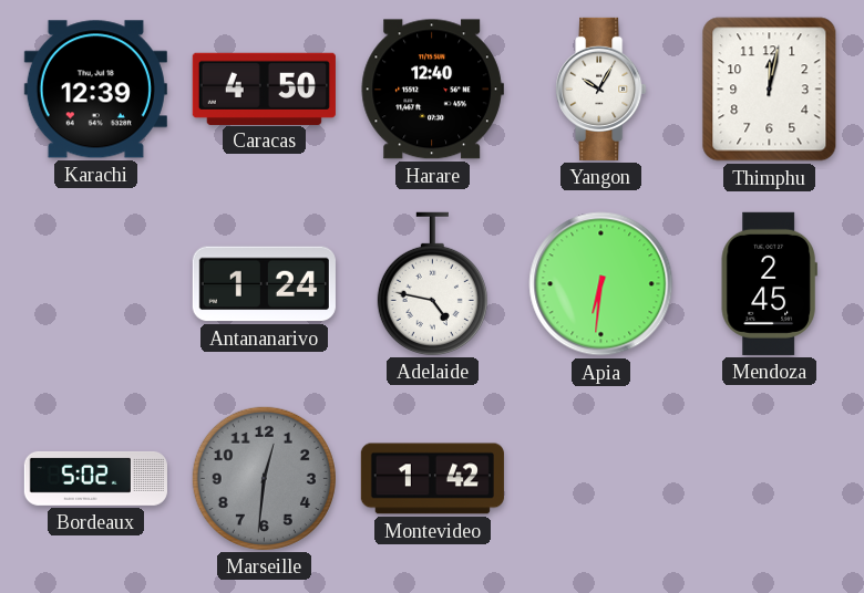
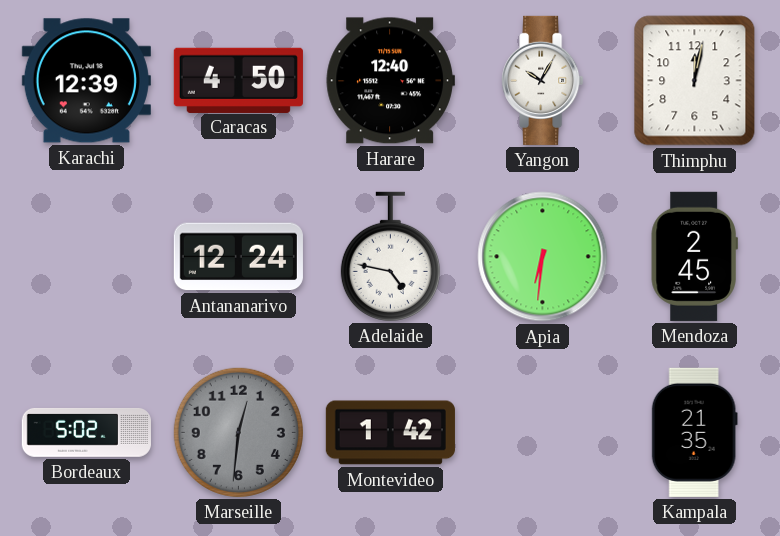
Antananarivo: 1:24 -> 12:24
Kampala: none -> 21:35
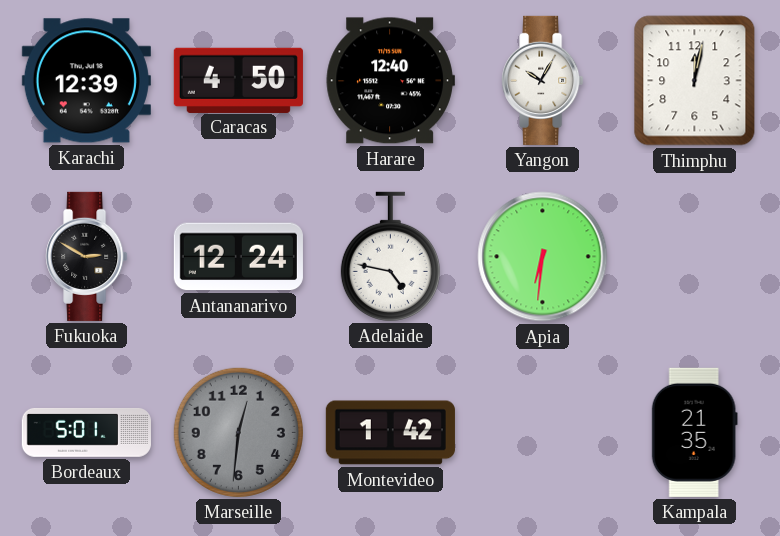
Fukuoka: none -> 2:50
Mendoza: 2:45 -> none
Bordeaux: 5:02 -> 5:01
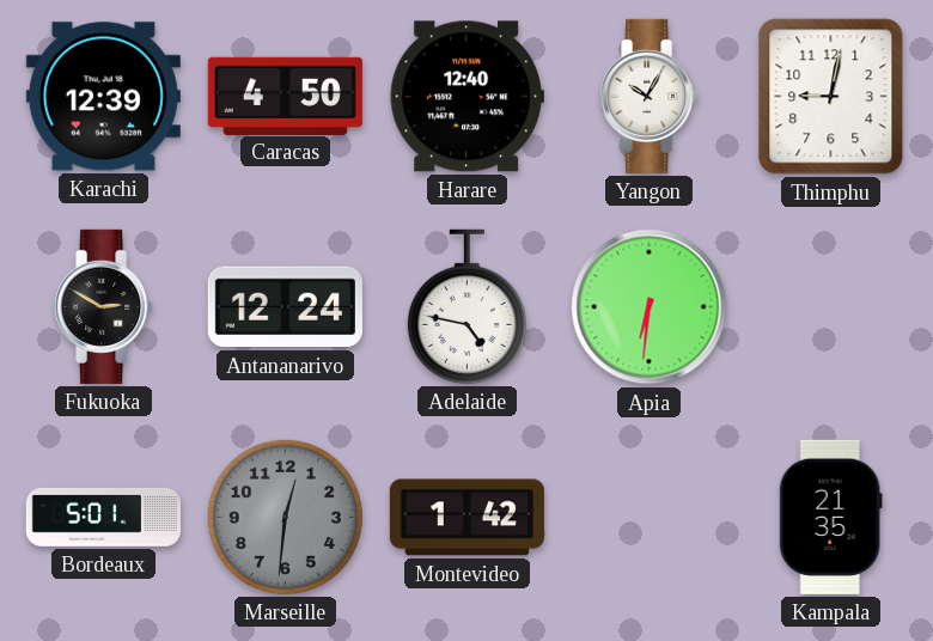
Thimphu: 12:02 -> 9:02
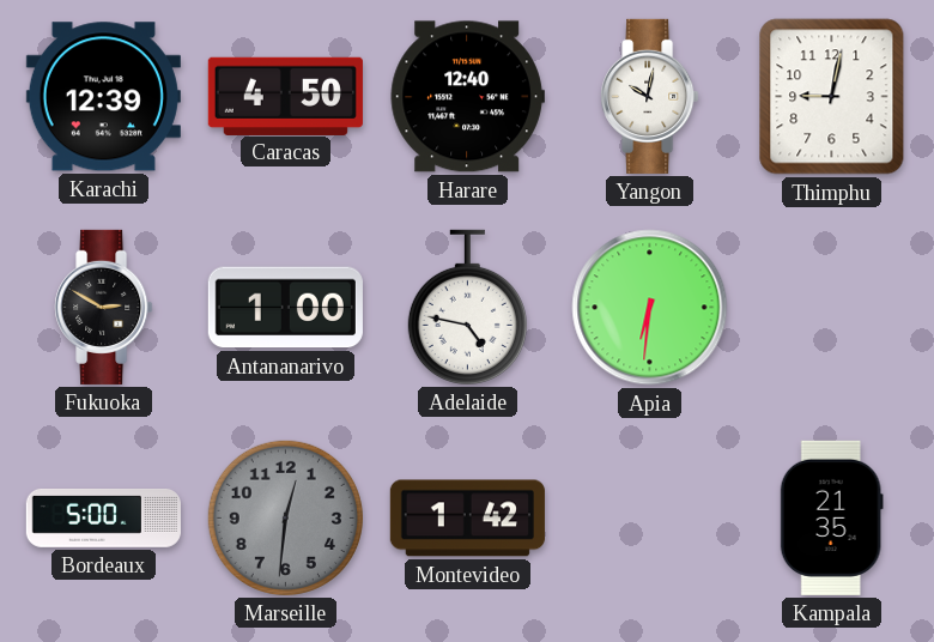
Yangon: 10:05 -> 10:02
Antananarivo: 12:24 -> 1:00
Bordeaux: 5:01 -> 5:00
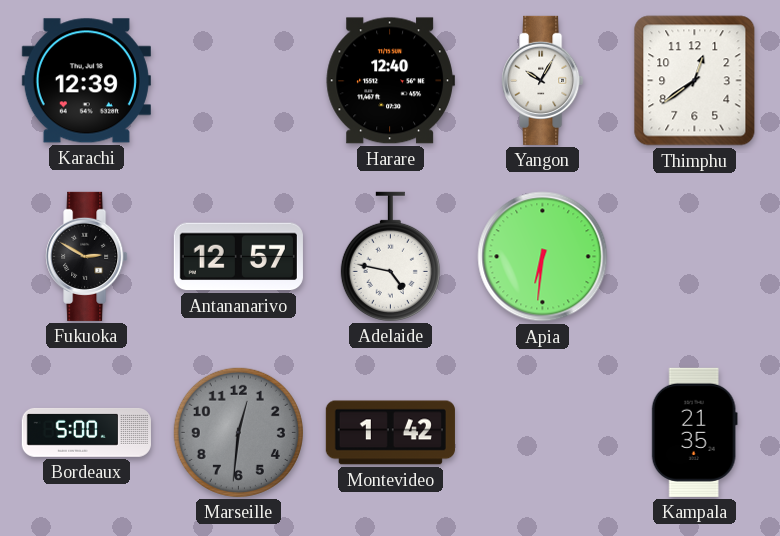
Caracas: 4:50 -> none
Yangon: 10:02 -> 10:05
Thimphu: 9:02 -> 12:39
Antananarivo: 1:00 -> 12:57
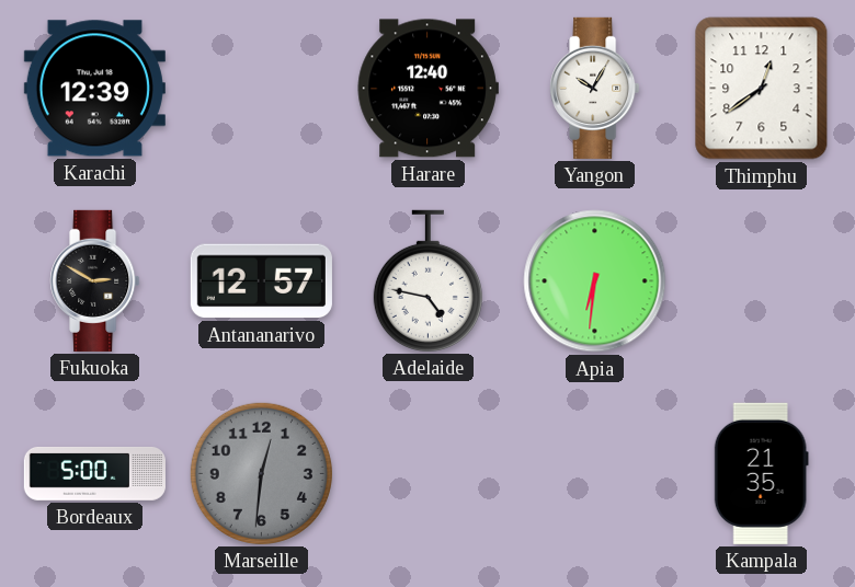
Montevideo: 1:42 -> none
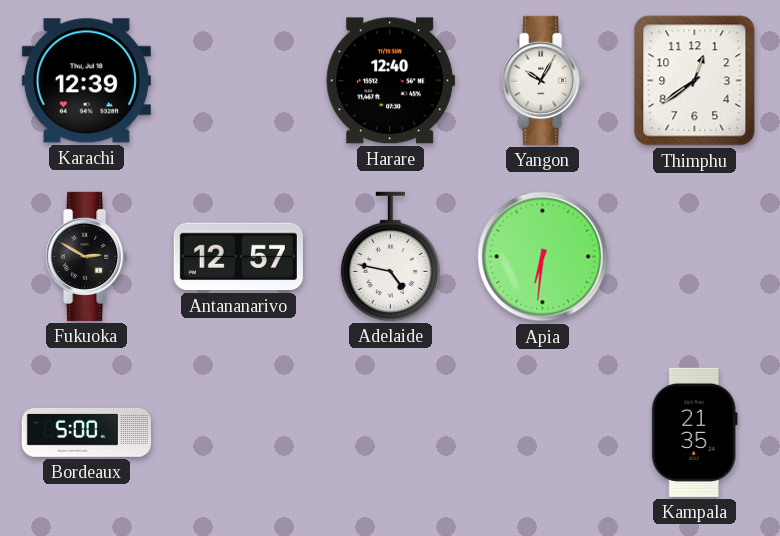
Marseille: 12:31 -> none
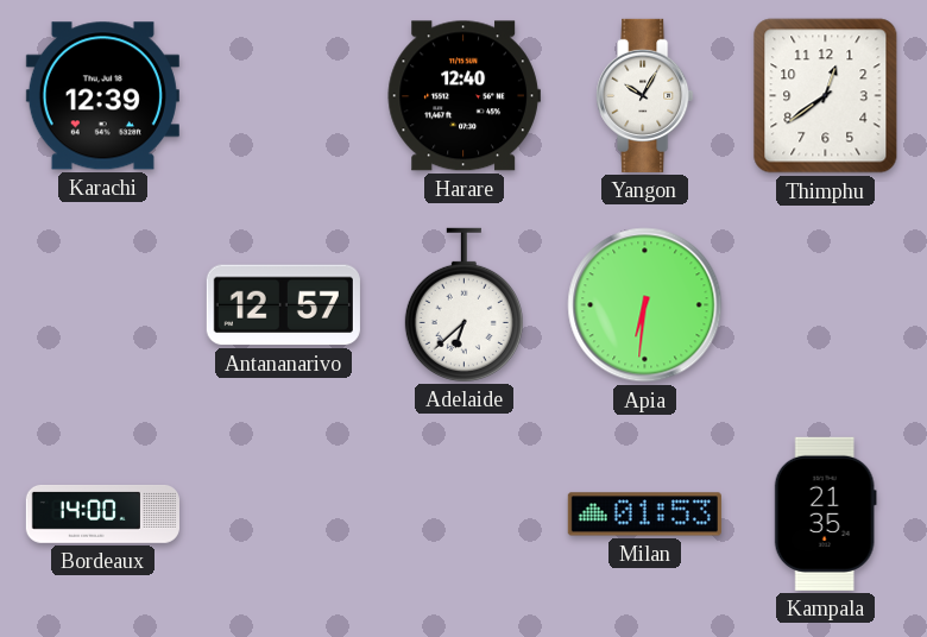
Fukuoka: 2:50 -> none
Adelaide: 4:47 -> 6:38
Bordeaux: 5:00 -> 14:00
Milan: none -> 01:53
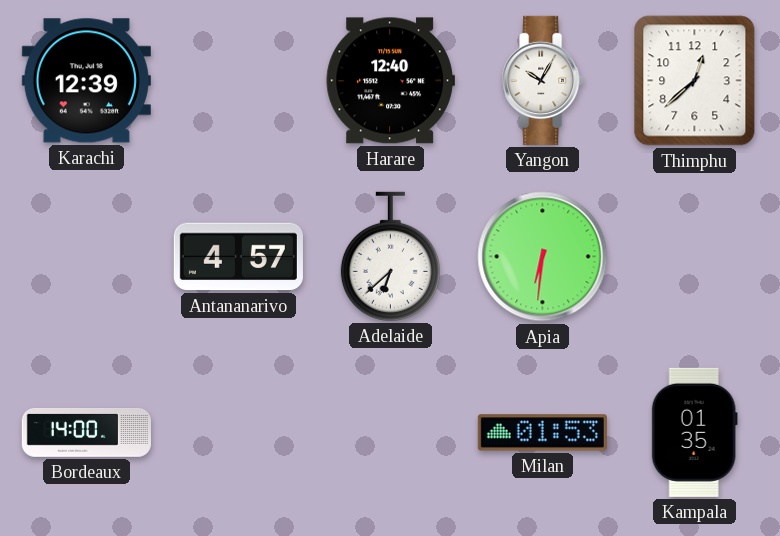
Thimphu: 12:39 -> 12:38
Antananarivo: 12:57 -> 4:57
Kampala: 21:35 -> 01:35
